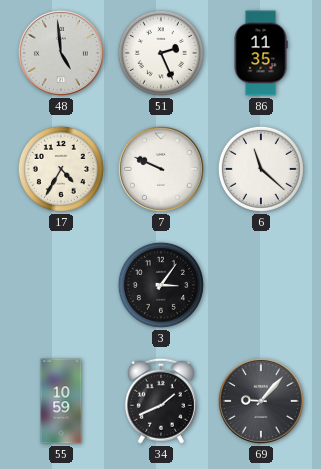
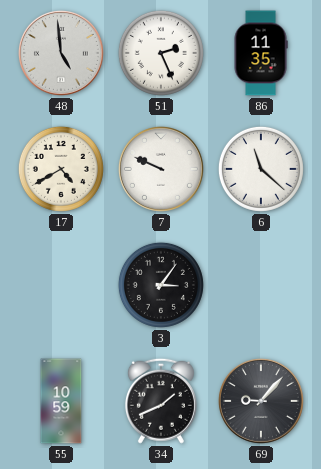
17: 4:35 -> 4:40
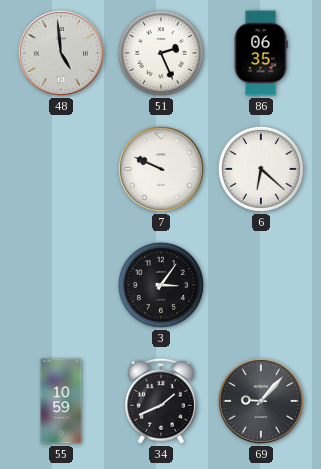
86: 11:35 -> 06:35
17: 4:40 -> none
6: 11:22 -> 6:22
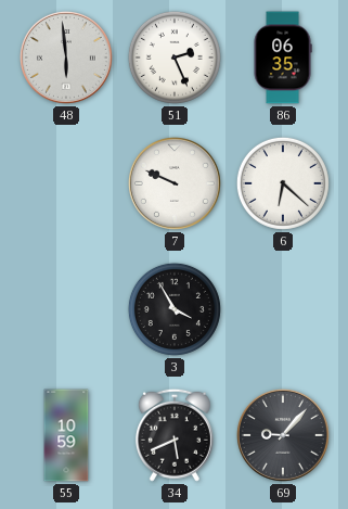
48: 4:59 -> 5:59
3: 3:06 -> 3:55
34: 1:41 -> 5:41
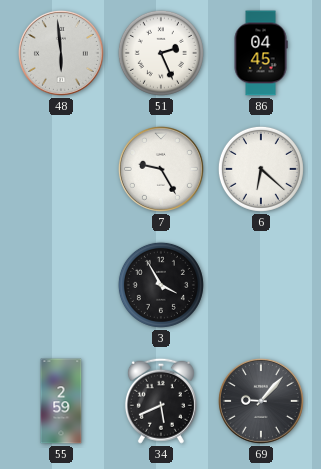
86: 06:35 -> 04:45
7: 9:49 -> 9:25
55: 10:59 -> 2:59
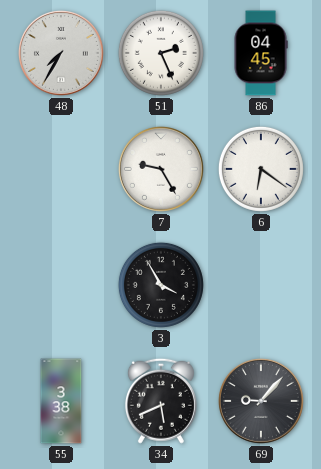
48: 5:59 -> 7:35
6: 6:22 -> 6:21
55: 2:59 -> 3:38
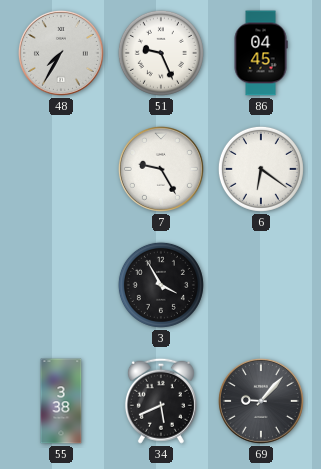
51: 2:26 -> 9:26
